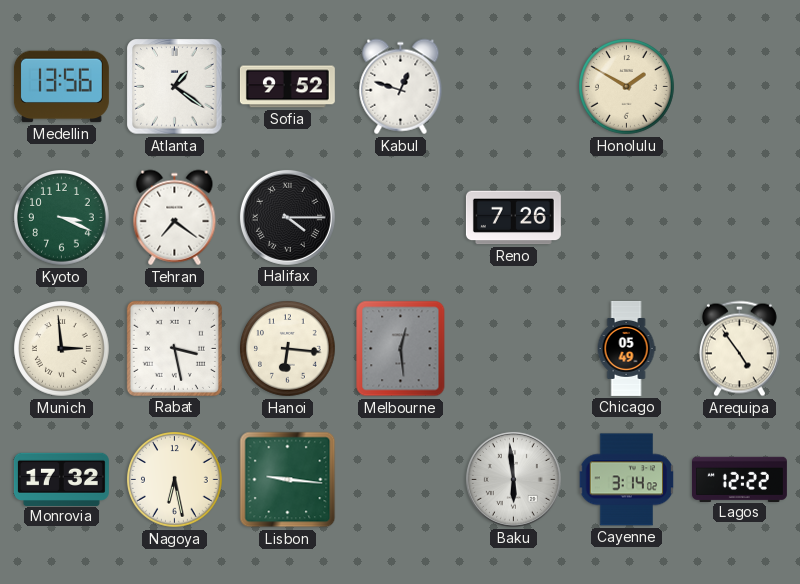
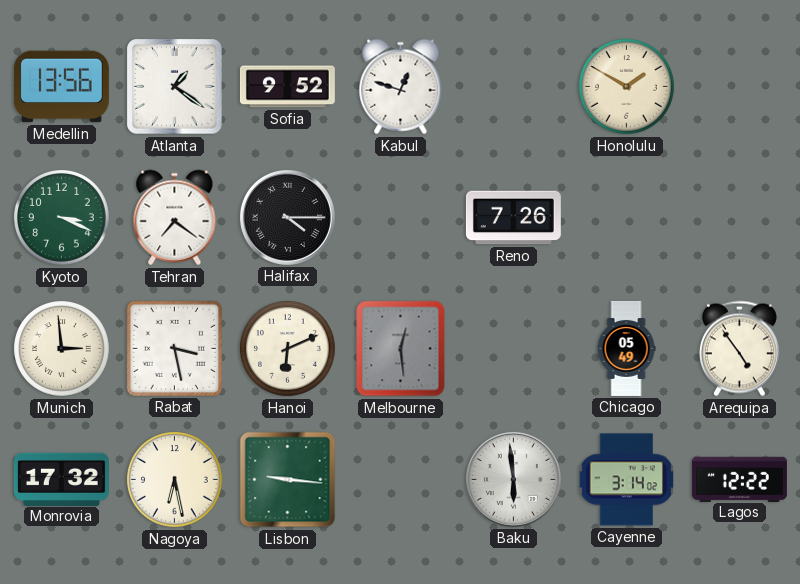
Hanoi: 6:16 -> 6:11
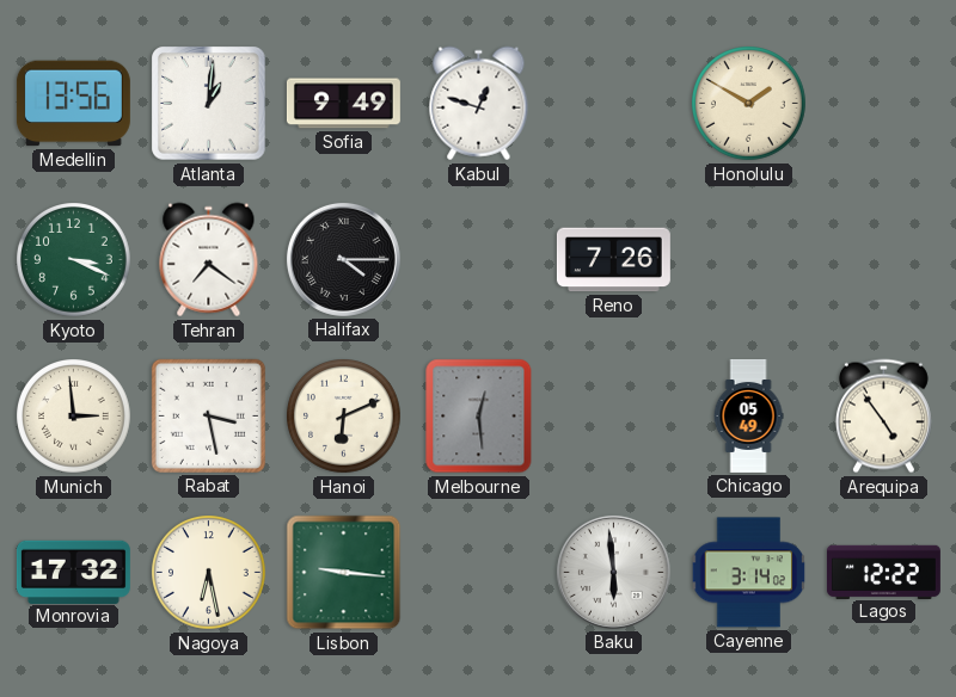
Atlanta: 1:21 -> 1:01
Sofia: 9:52 -> 9:49
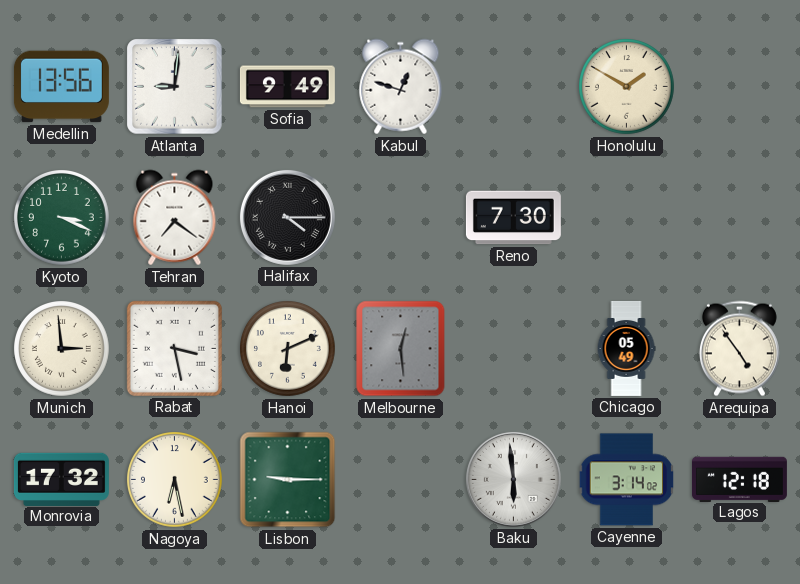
Atlanta: 1:01 -> 9:01
Reno: 7:26 -> 7:30
Lisbon: 9:16 -> 9:15
Lagos: 12:22 -> 12:18
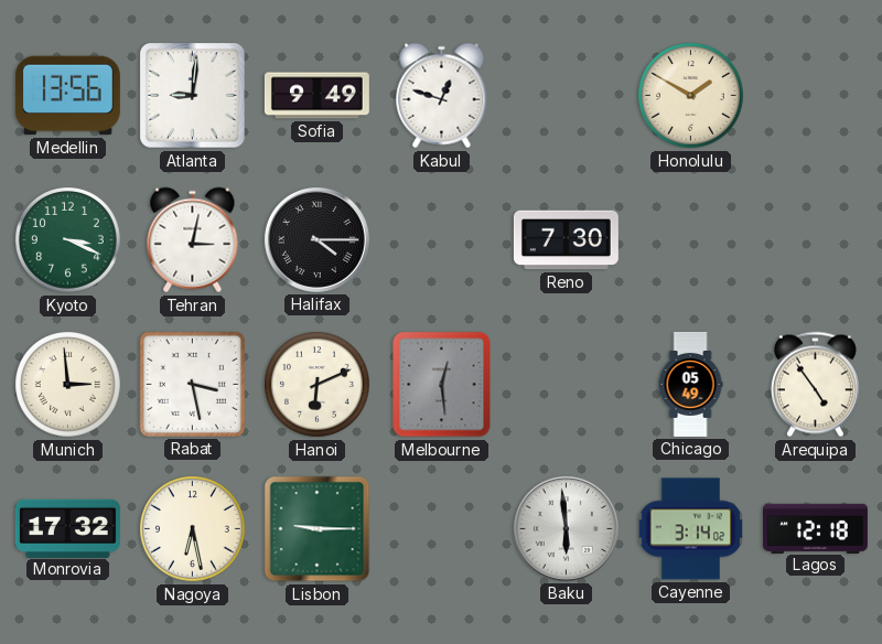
Tehran: 7:21 -> 3:02
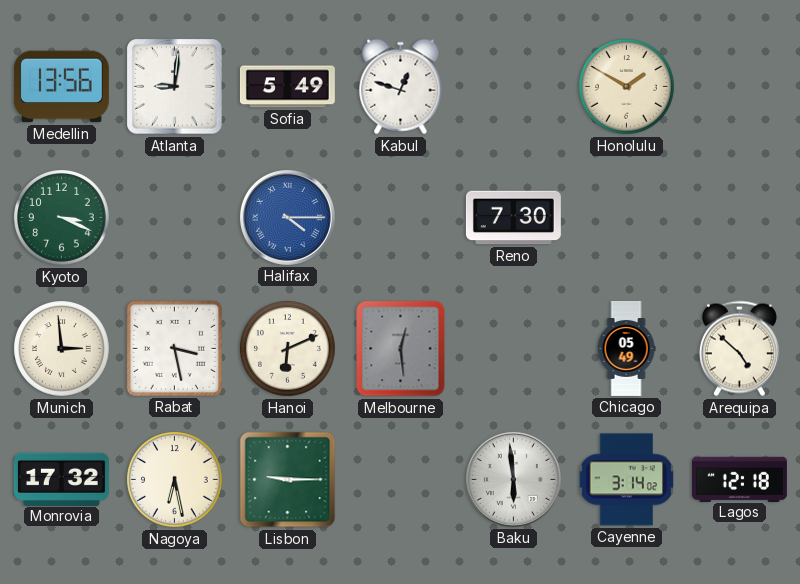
Sofia: 9:49 -> 5:49
Tehran: 3:02 -> none
Halifax dial: black -> blue
Arequipa: 4:54 -> 4:52
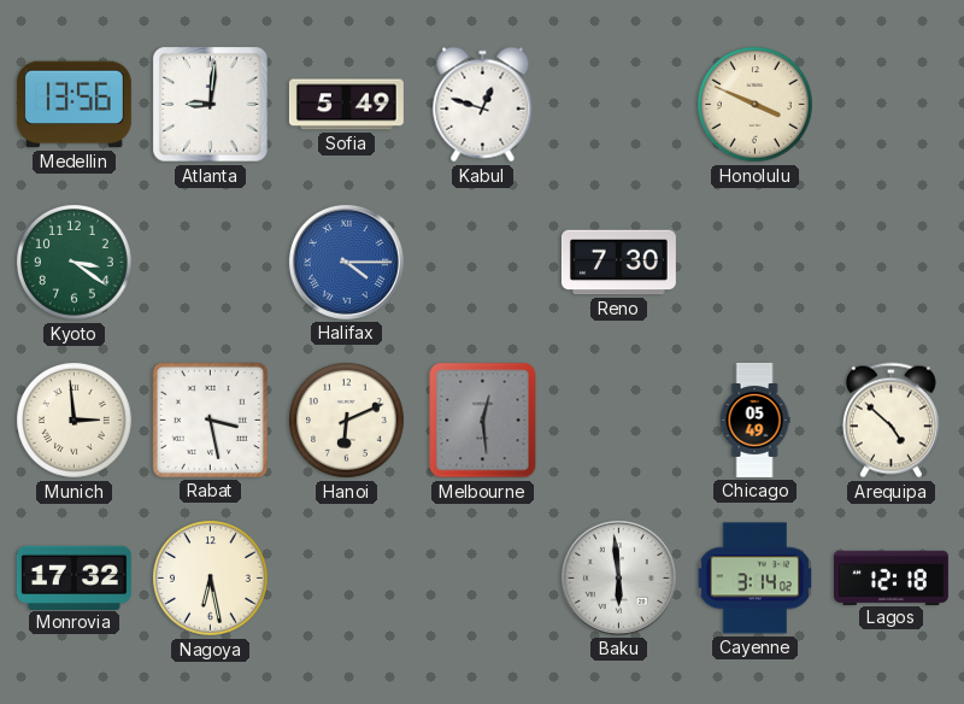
Honolulu: 1:50 -> 3:49
Kyoto: 3:19 -> 3:21
Lisbon: 9:15 -> none
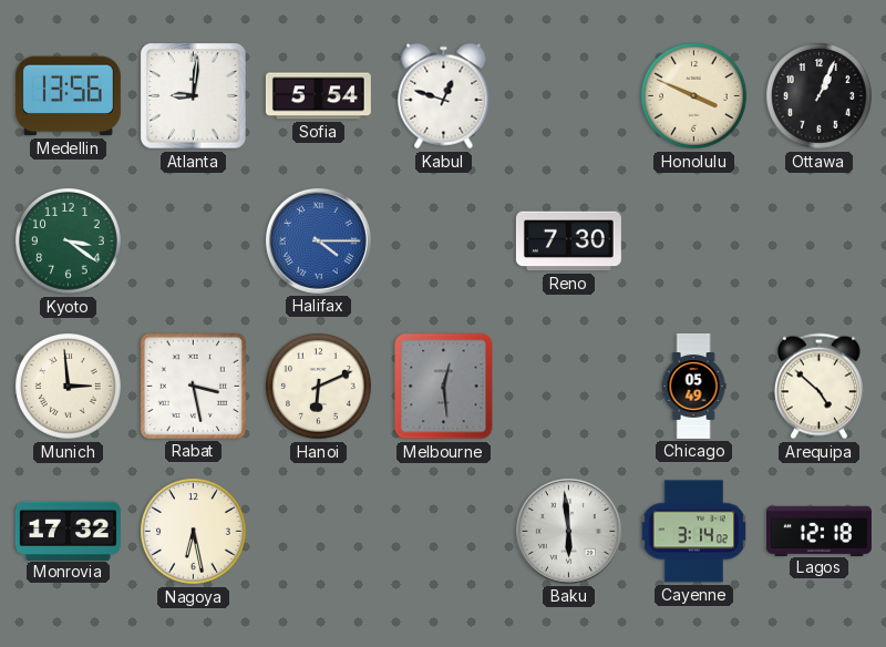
Sofia: 5:49 -> 5:54
Ottawa: none -> 1:04
